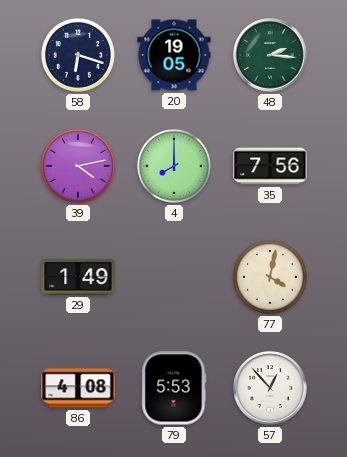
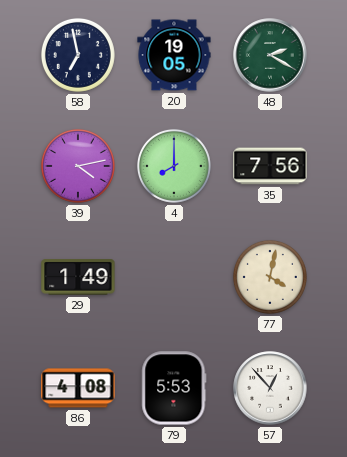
58: 6:18 -> 6:58
48: 2:16 -> 2:20
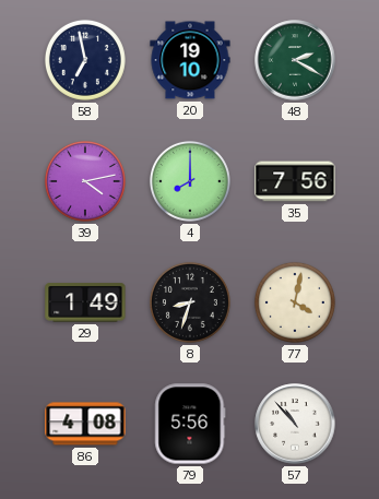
20: 19:05 -> 19:10
8: none -> 8:33
79: 5:53 -> 5:56
57: 12:53 -> 10:53
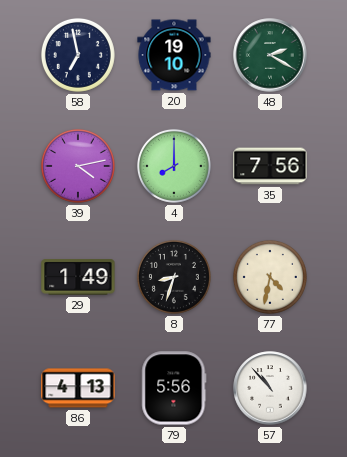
77: 4:02 -> 4:32
86: 4:08 -> 4:13
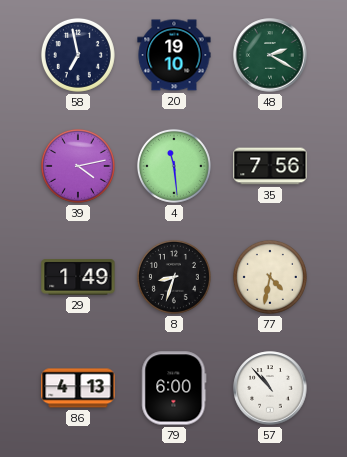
4: 8:00 -> 11:29
79: 5:56 -> 6:00
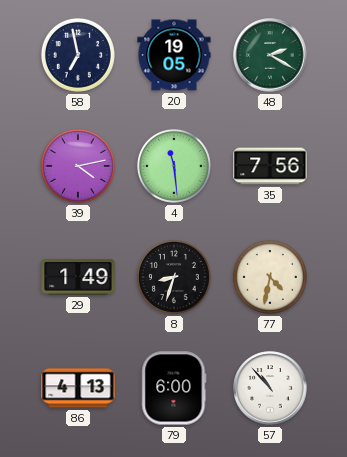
20: 19:10 -> 19:05
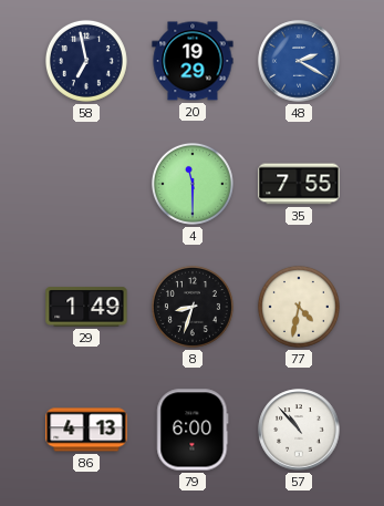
20: 19:05 -> 19:29
48 dial: green -> blue
39: 4:13 -> none
4: 11:29 -> 11:30
35: 7:56 -> 7:55
